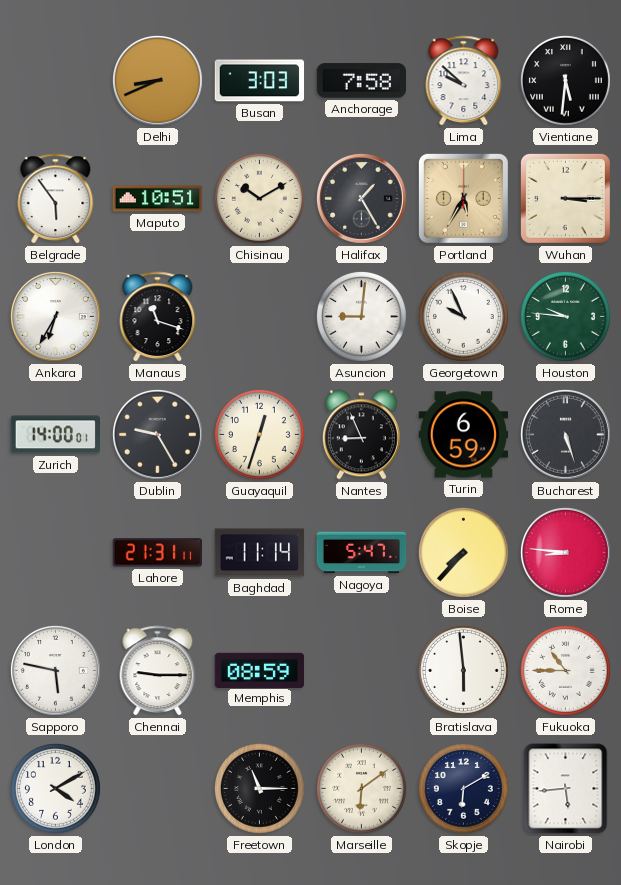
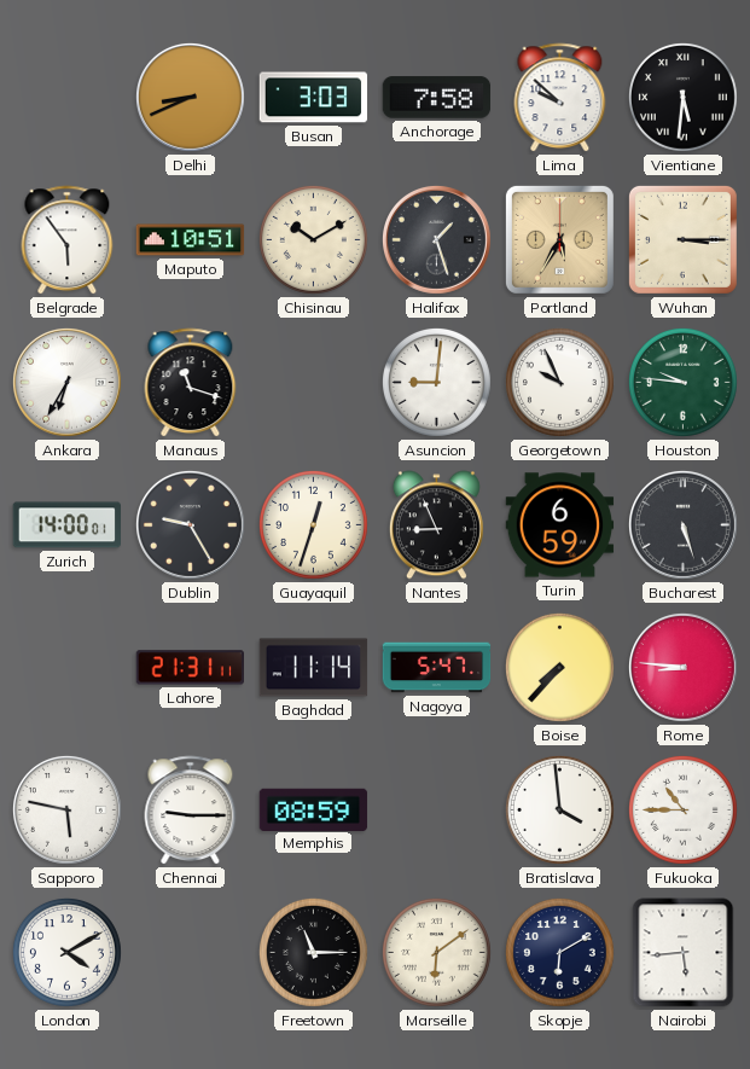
Halifax: 1:25 -> 1:27
Bratislava: 5:59 -> 3:59
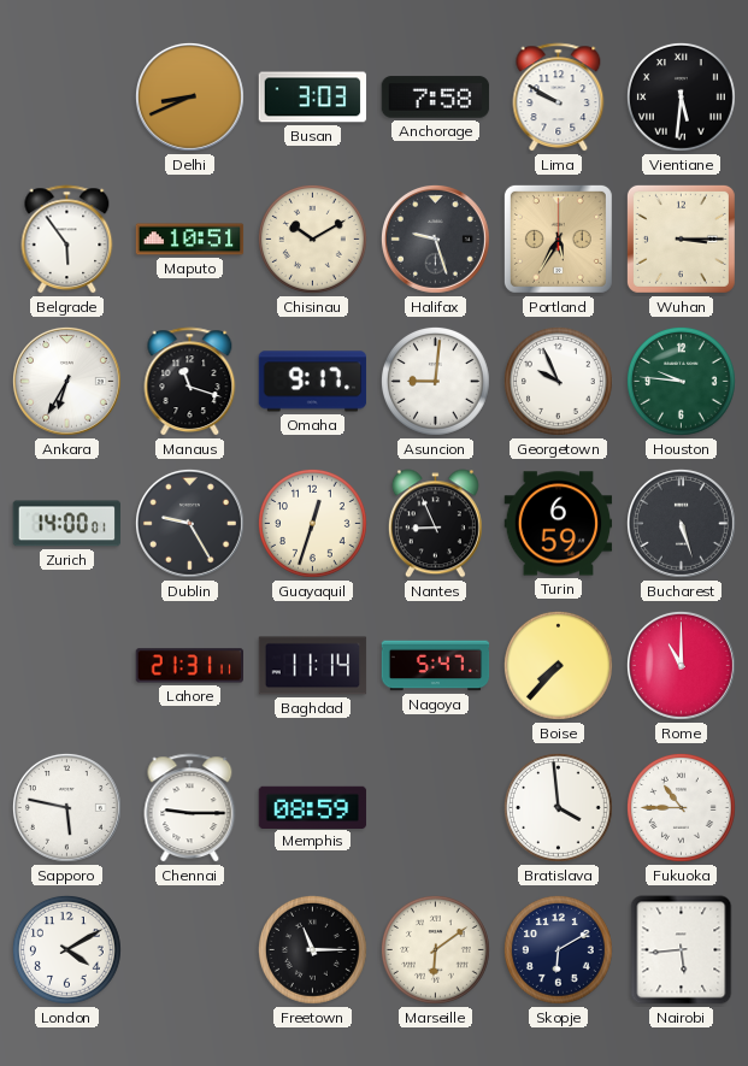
Lima: 9:52 -> 9:50
Halifax: 1:27 -> 9:27
Omaha: none -> 9:17
Rome: 8:46 -> 11:00
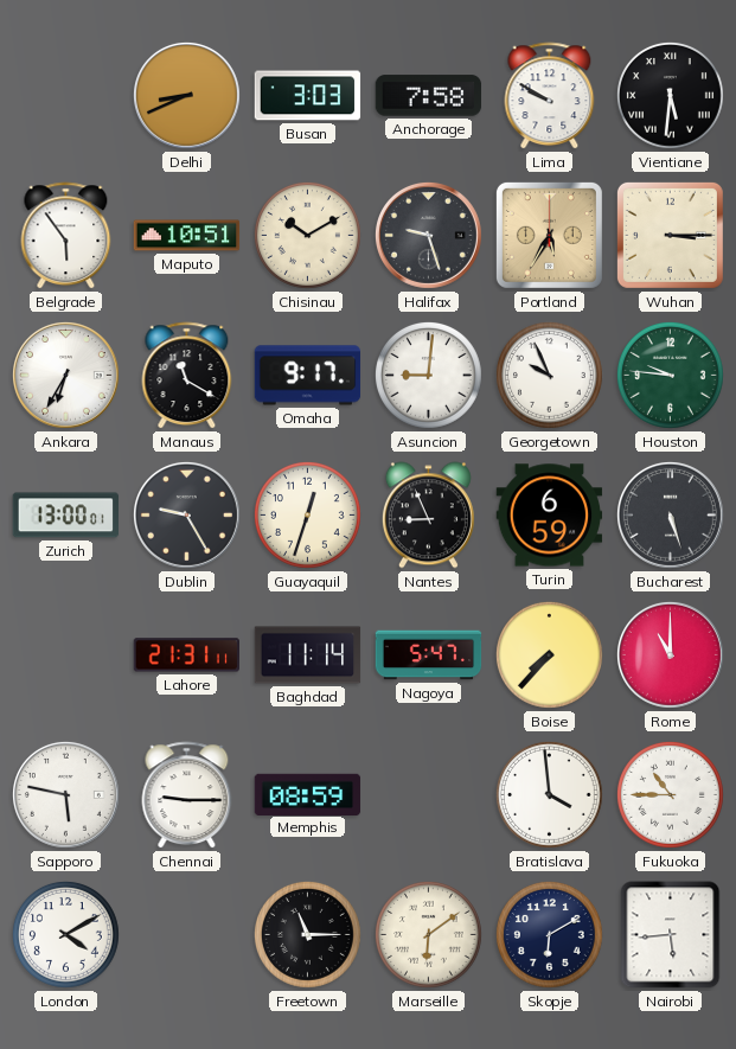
Manaus: 11:18 -> 11:20
Zurich: 14:00 -> 13:00
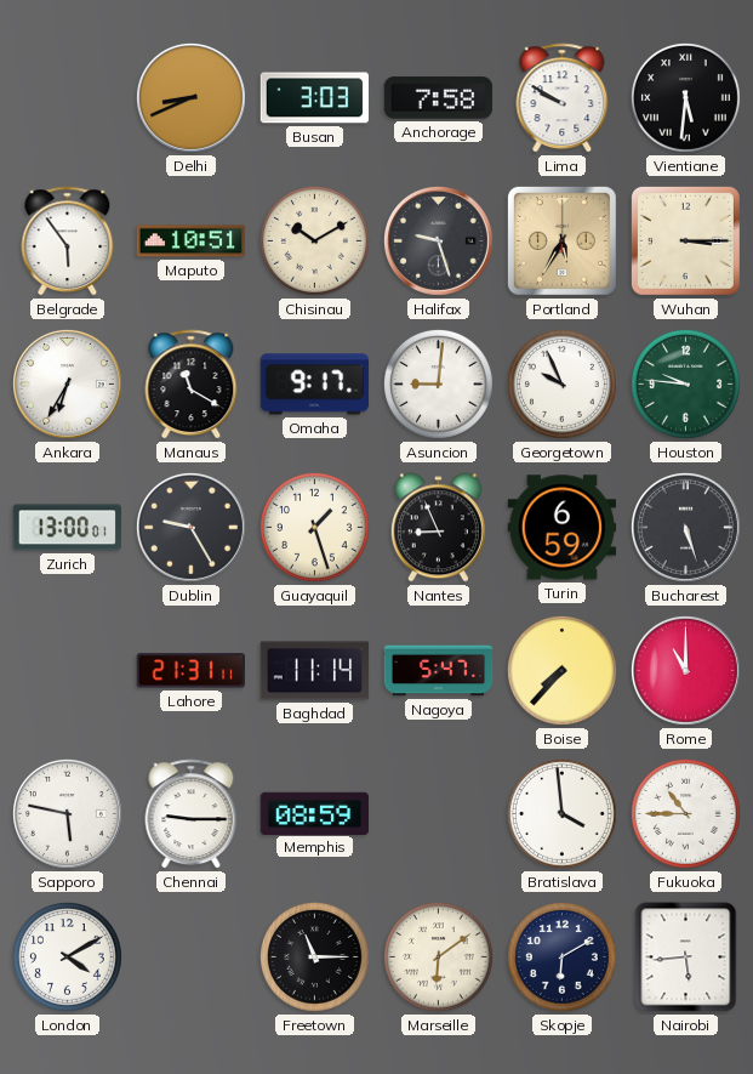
Guayaquil: 12:33 -> 1:27
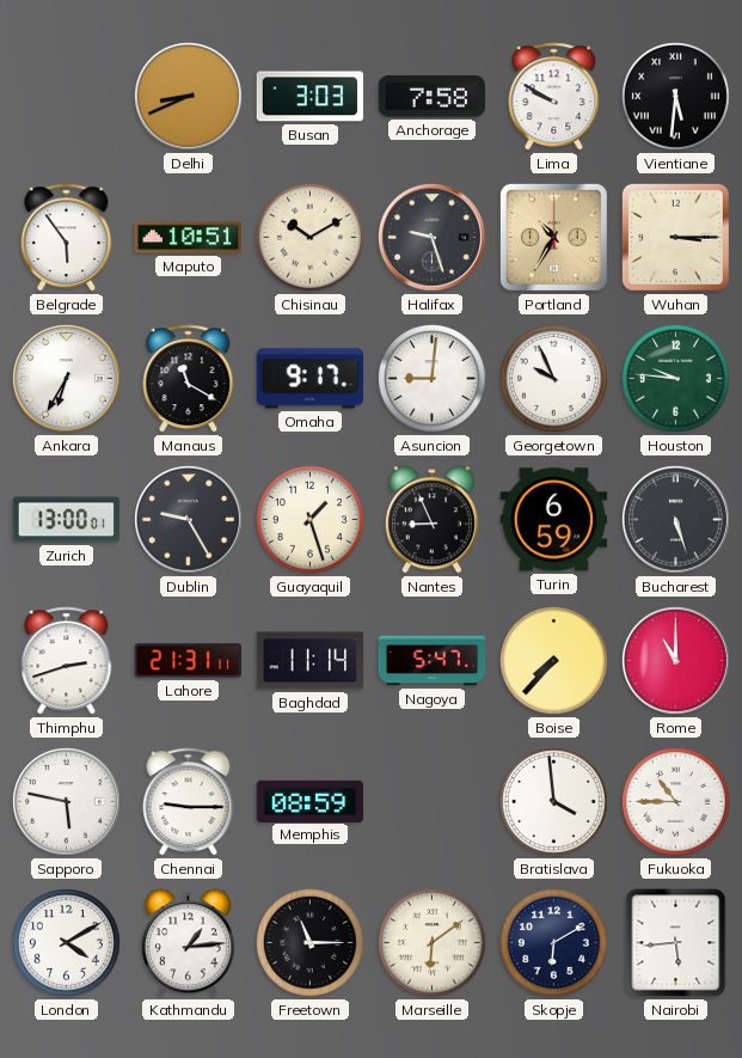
Portland: 5:35 -> 10:35
Thimphu: none -> 2:42
Kathmandu: none -> 1:14
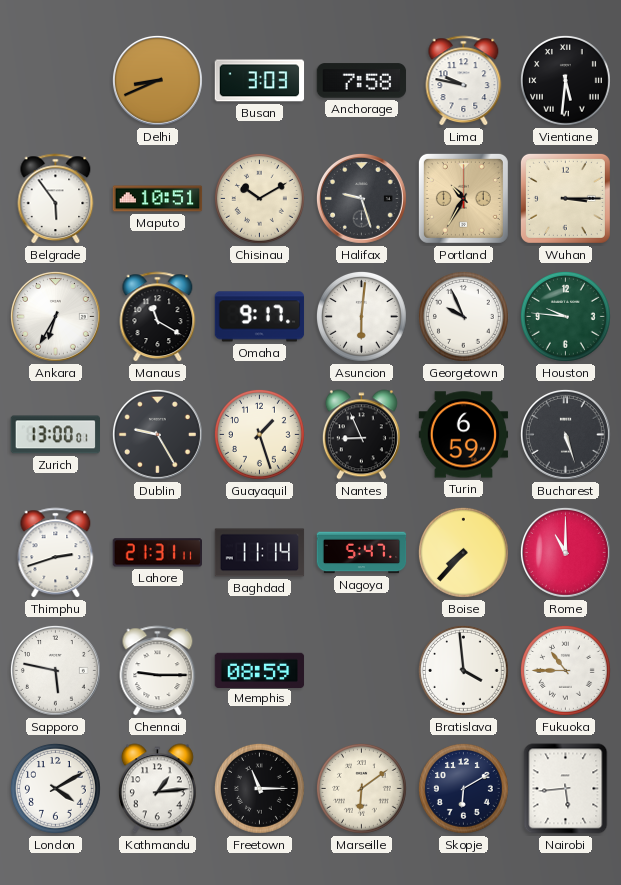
Lima: 9:50 -> 9:47
Asuncion: 9:01 -> 6:01
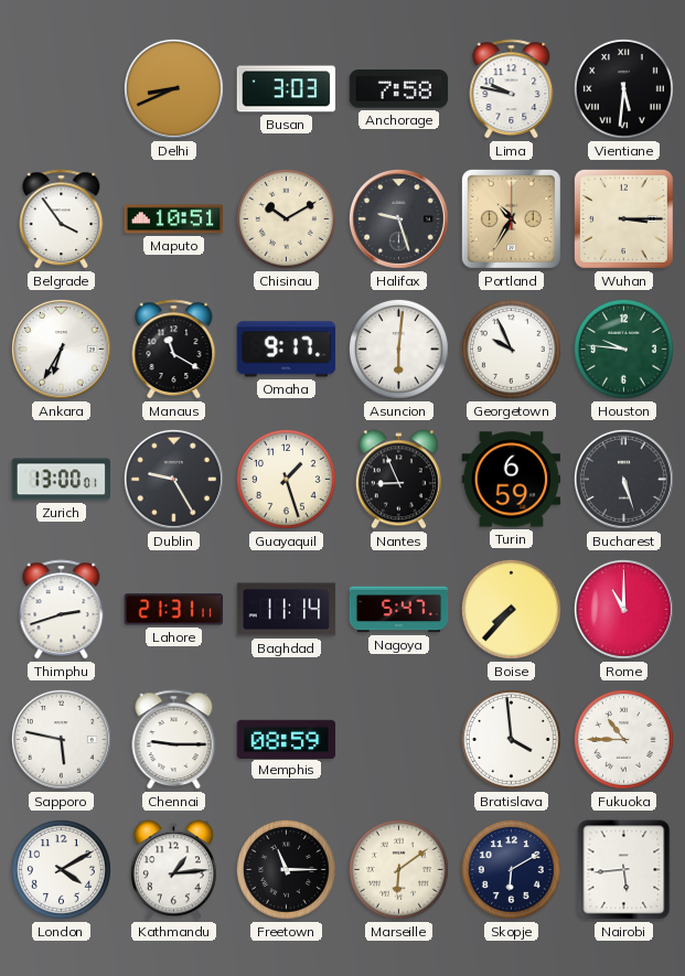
Belgrade: 5:54 -> 3:54
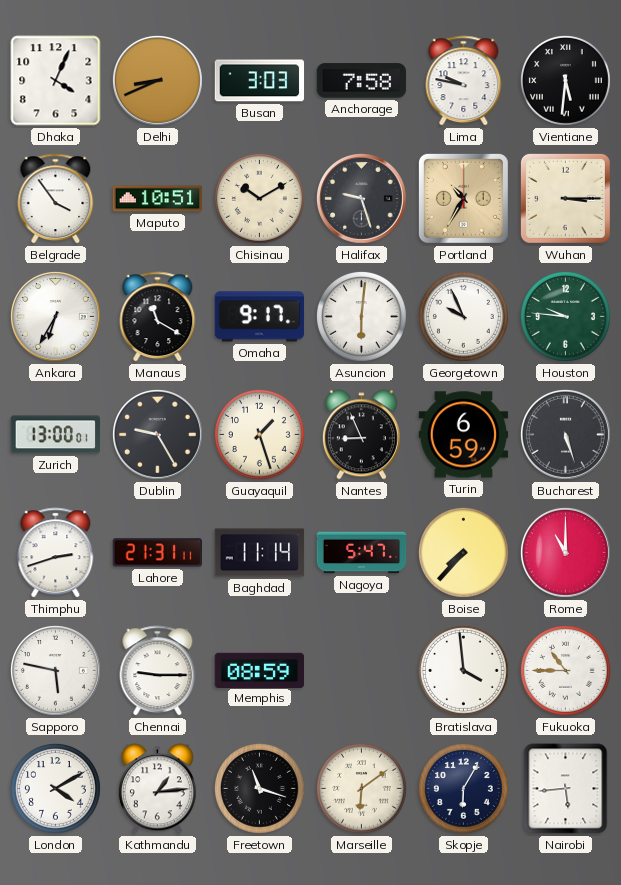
Dhaka: none -> 4:04
Freetown: 11:15 -> 11:18
Skopje: 6:10 -> 6:05
